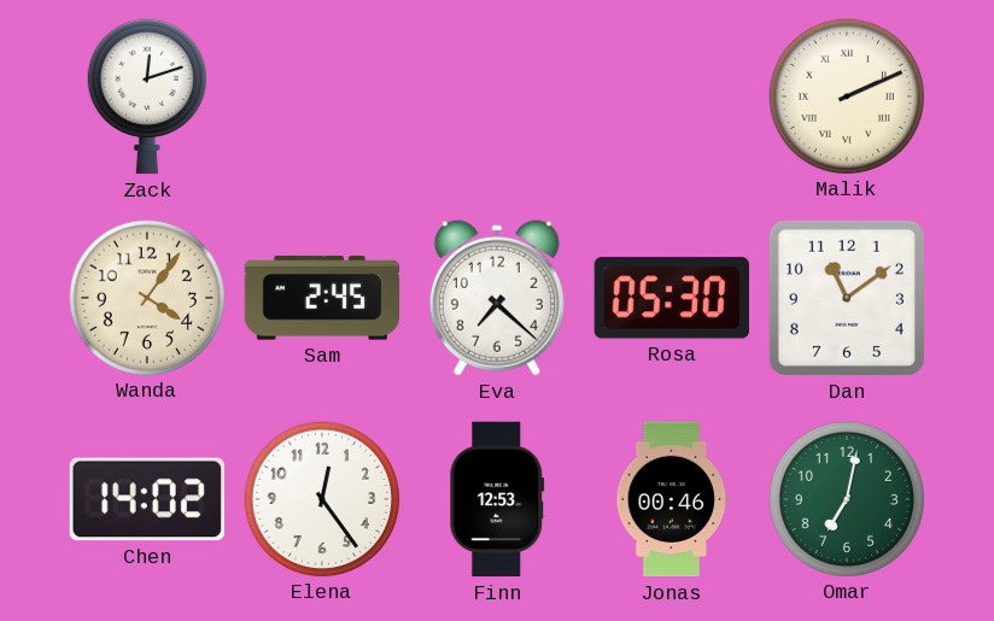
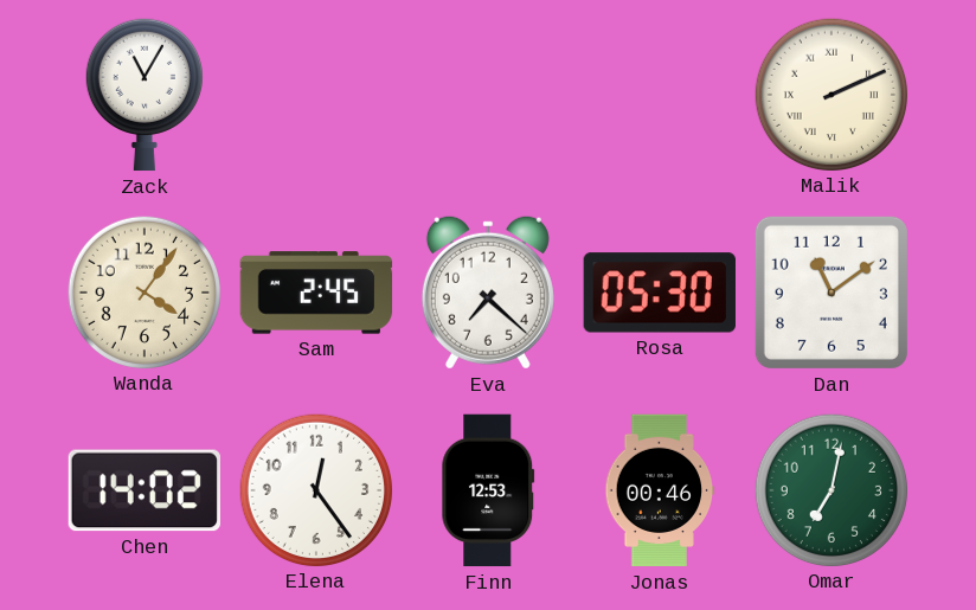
Zack: 12:12 -> 11:05
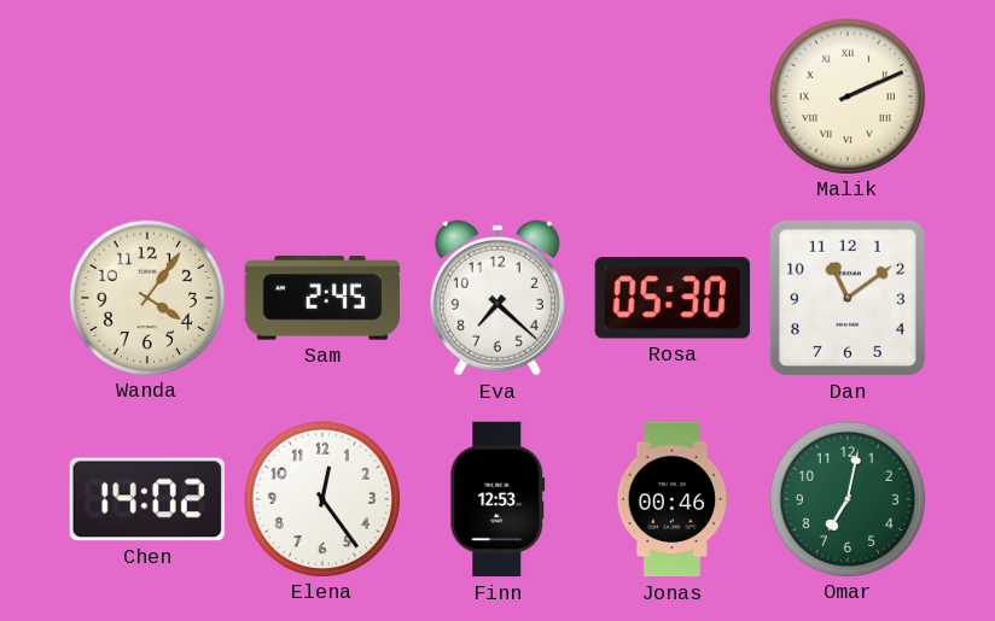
Zack: 11:05 -> none
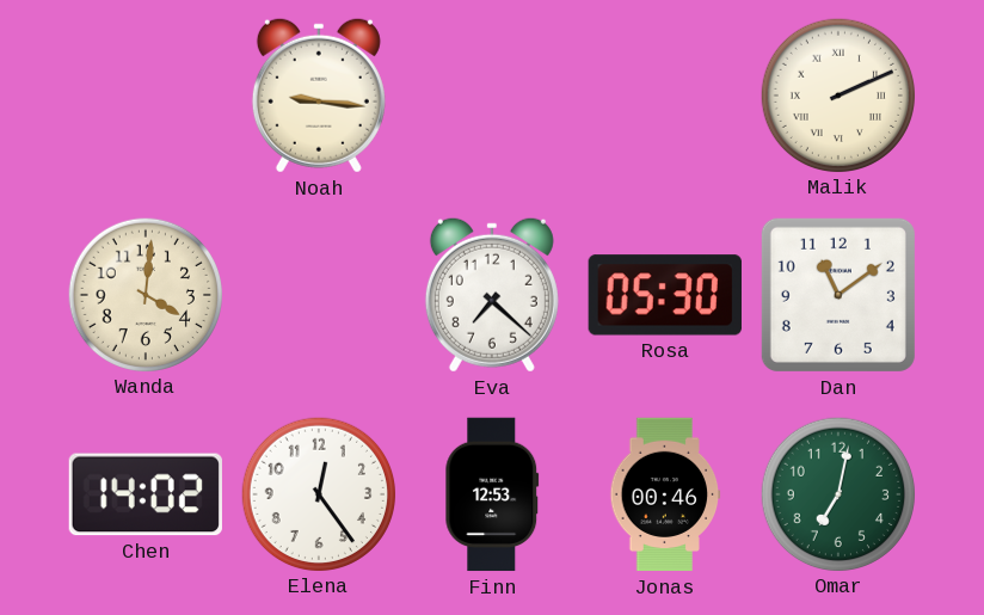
Noah: none -> 9:16
Wanda: 4:06 -> 4:01
Sam: 2:45 -> none
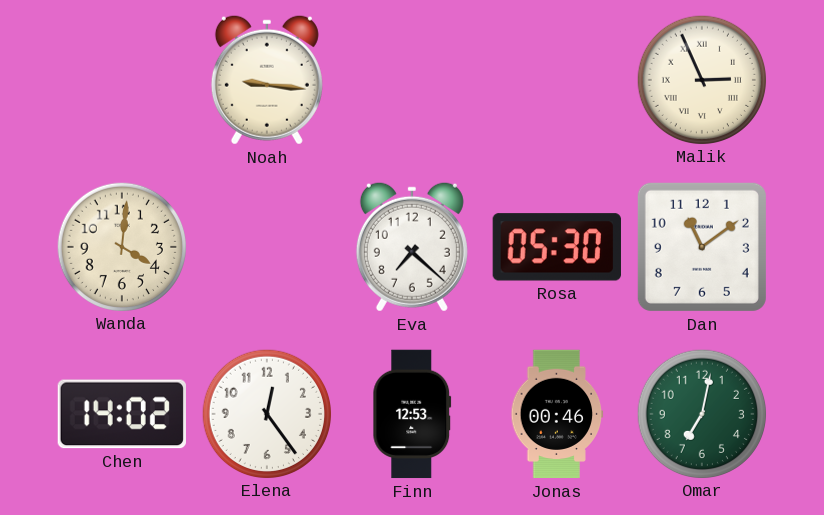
Malik: 2:11 -> 2:56
